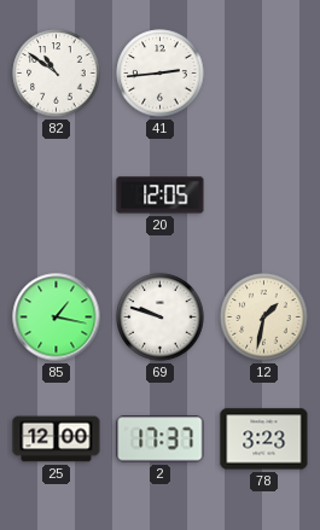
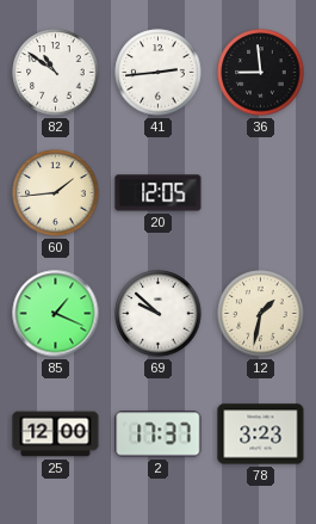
36: none -> 8:59
60: none -> 1:44
85: 1:17 -> 1:19
69: 9:48 -> 9:52
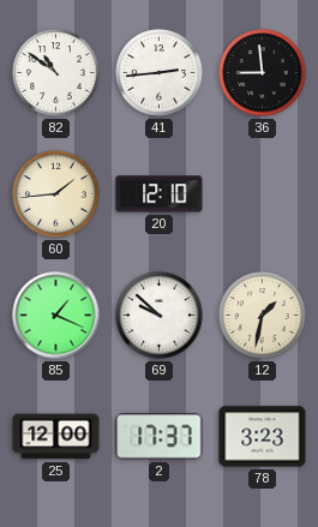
20: 12:05 -> 12:10
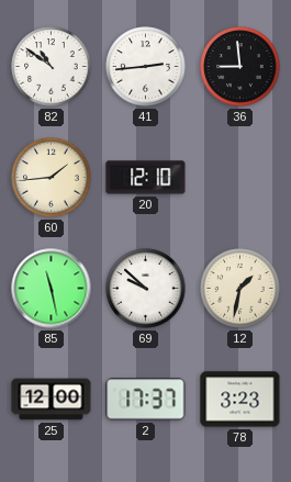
85: 1:19 -> 11:28
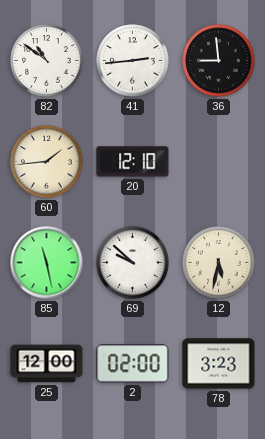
12: 1:32 -> 5:32
2: 17:37 -> 02:00
